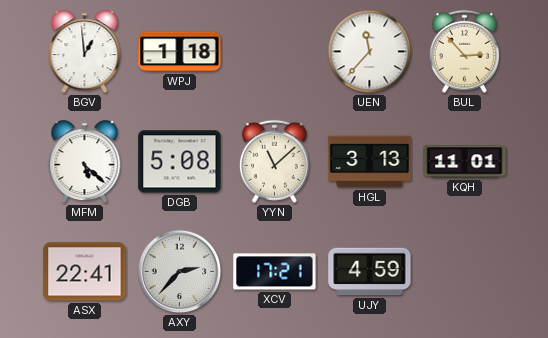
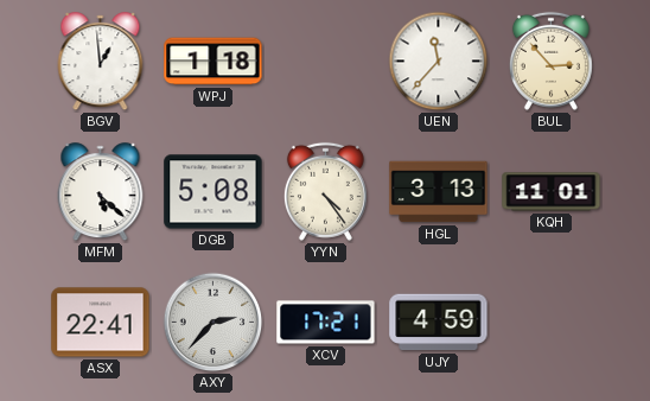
YYN: 11:08 -> 4:24
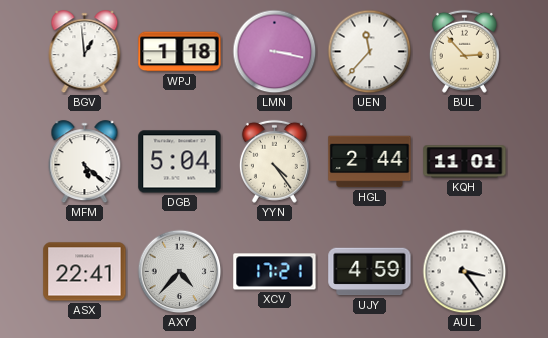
LMN: none -> 3:17
DGB: 5:08 -> 5:04
HGL: 3:13 -> 2:44
AXY: 2:37 -> 4:37
AUL: none -> 3:24
